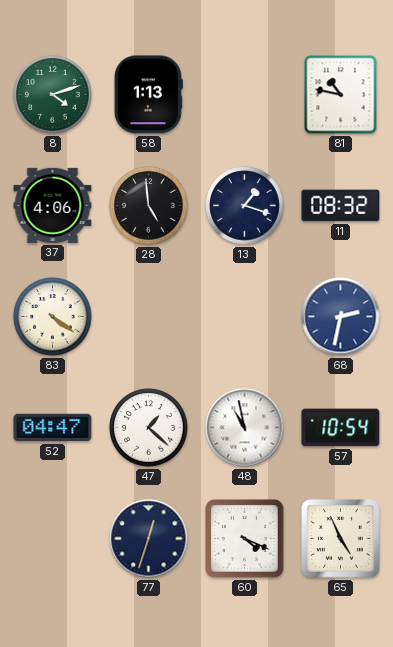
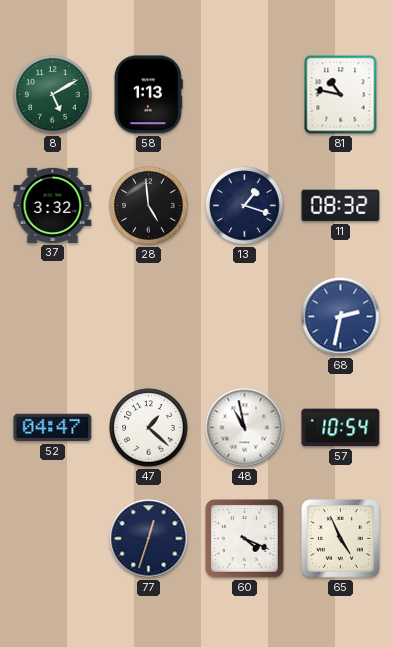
8: 4:12 -> 5:10
37: 4:06 -> 3:32
83: 4:21 -> none
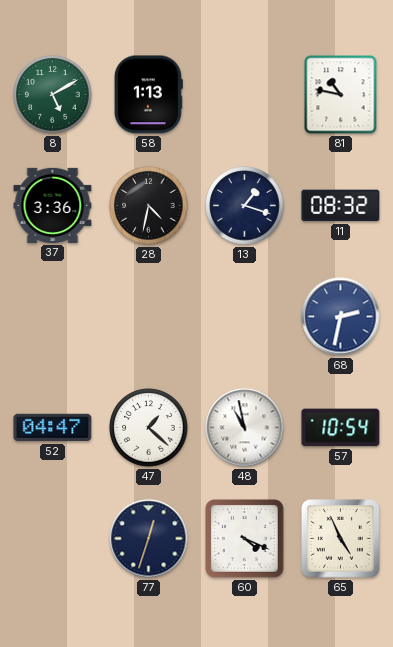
37: 3:32 -> 3:36
28: 4:59 -> 4:32
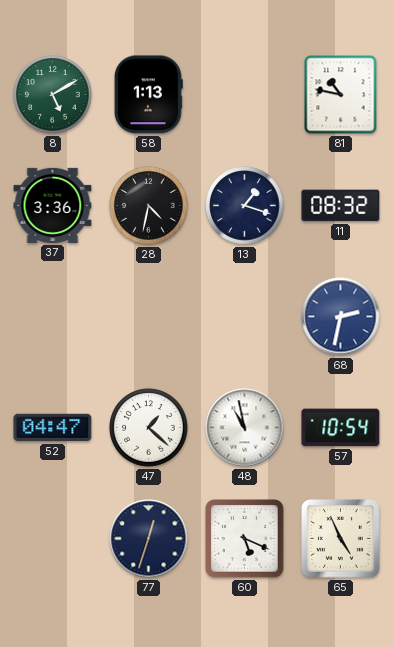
60: 4:19 -> 5:19
